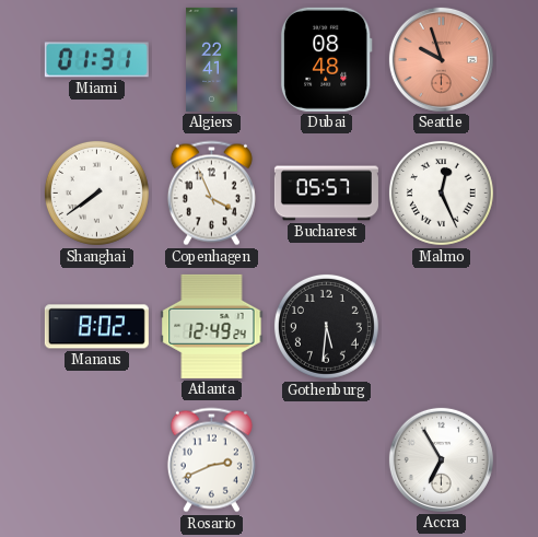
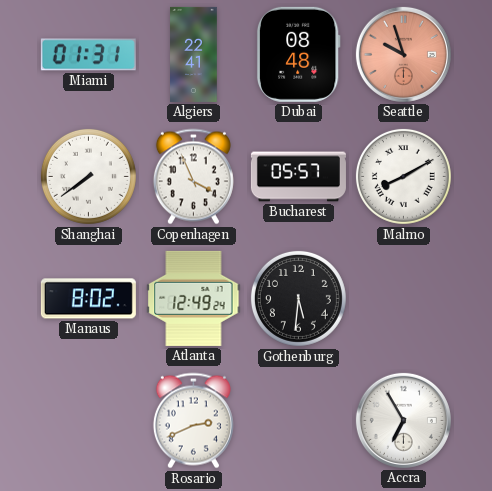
Malmo: 12:26 -> 8:10
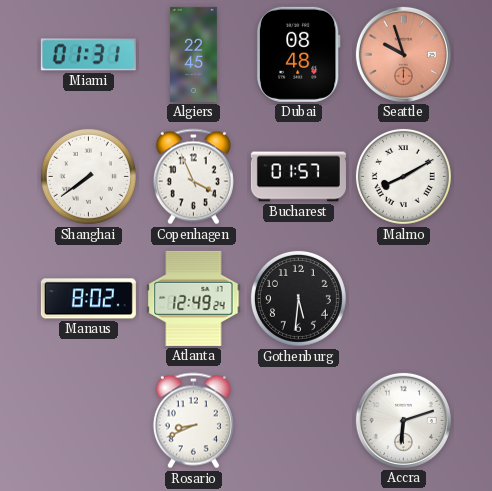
Algiers: 22:41 -> 22:45
Bucharest: 05:57 -> 01:57
Rosario: 2:41 -> 8:41
Accra: 6:55 -> 6:12
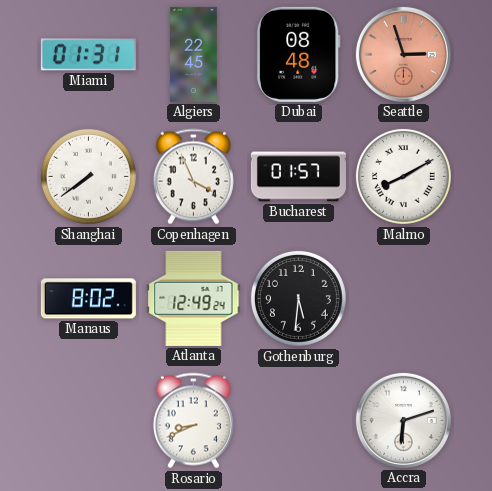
Seattle: 9:57 -> 2:57
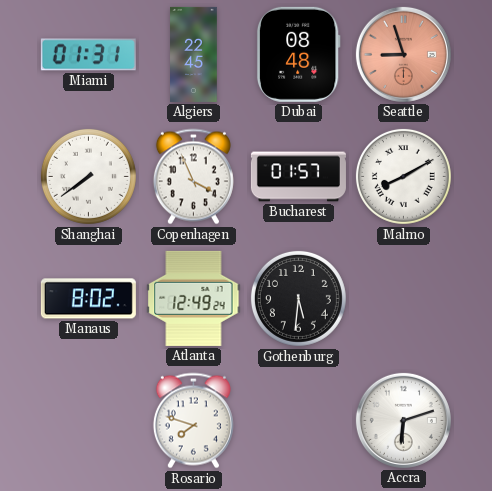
Seattle: 2:57 -> 8:57
Rosario: 8:41 -> 7:48
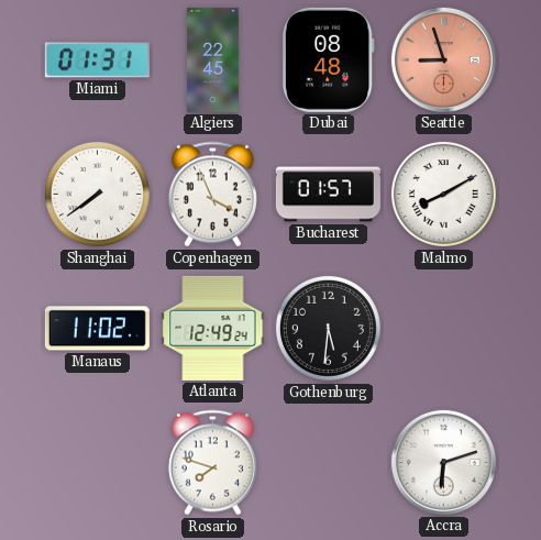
Manaus: 8:02 -> 11:02
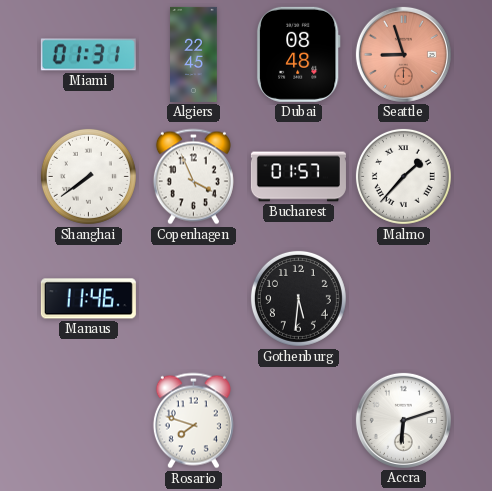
Malmo: 8:10 -> 1:37
Manaus: 11:02 -> 11:46
Atlanta: 12:49 -> none
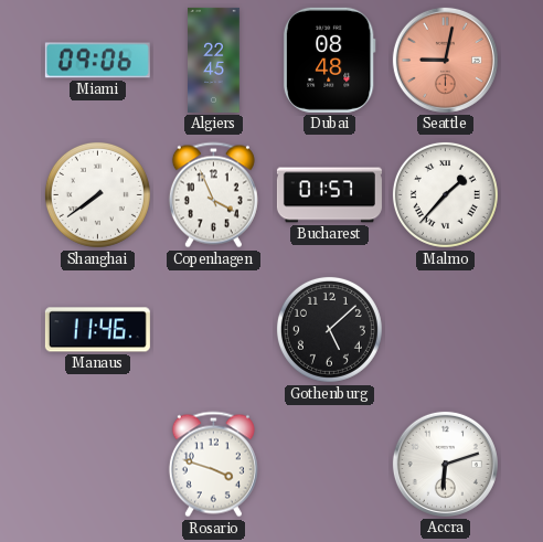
Miami: 01:31 -> 09:06
Seattle: 8:57 -> 9:02
Gothenburg: 5:31 -> 5:08
Rosario: 7:48 -> 3:48
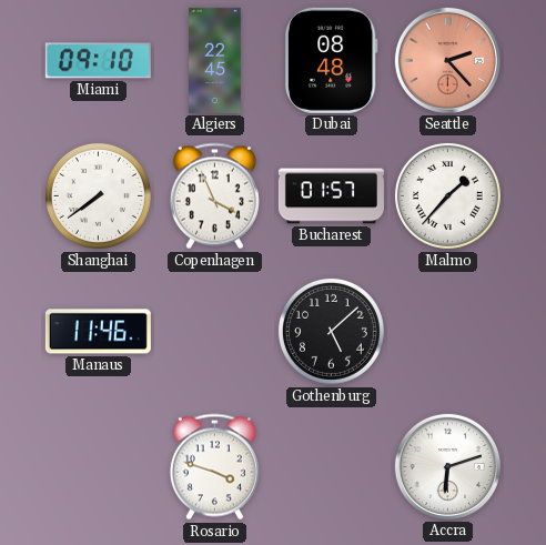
Miami: 09:06 -> 09:10
Seattle: 9:02 -> 2:23
